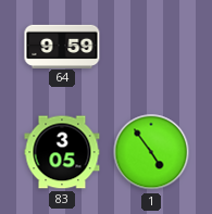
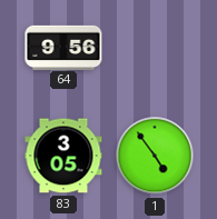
64: 9:59 -> 9:56
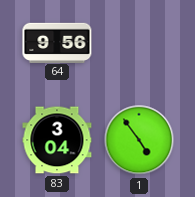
83: 3:05 -> 3:04
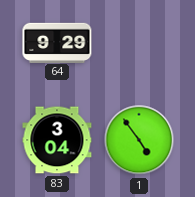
64: 9:56 -> 9:29
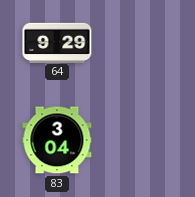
1: 4:54 -> none
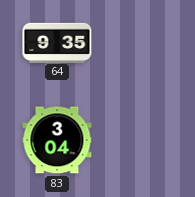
64: 9:29 -> 9:35
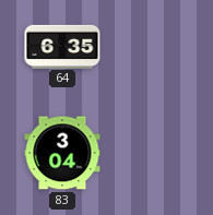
64: 9:35 -> 6:35
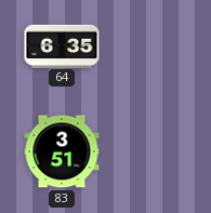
83: 3:04 -> 3:51
